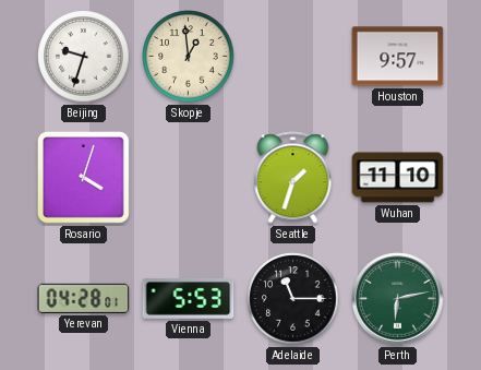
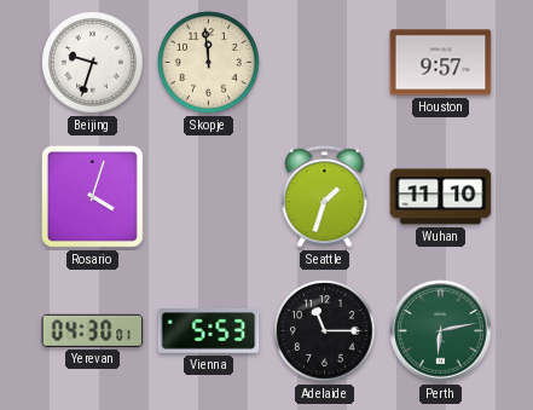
Skopje: 12:59 -> 11:59
Yerevan: 04:28 -> 04:30
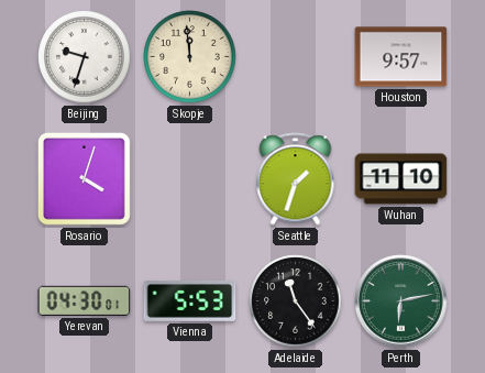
Adelaide: 11:15 -> 11:24
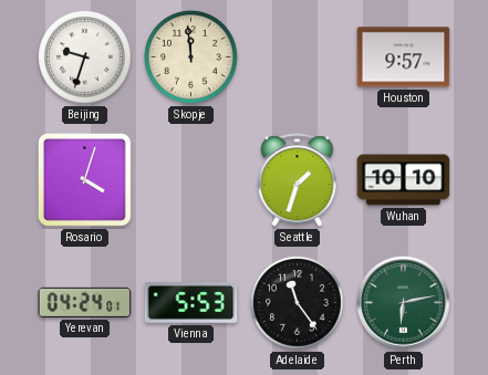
Wuhan: 11:10 -> 10:10
Yerevan: 04:30 -> 04:24
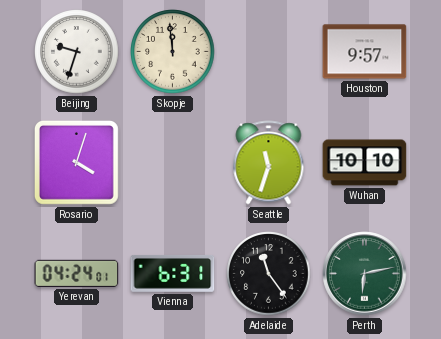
Seattle: 1:33 -> 11:33
Vienna: 5:53 -> 6:31
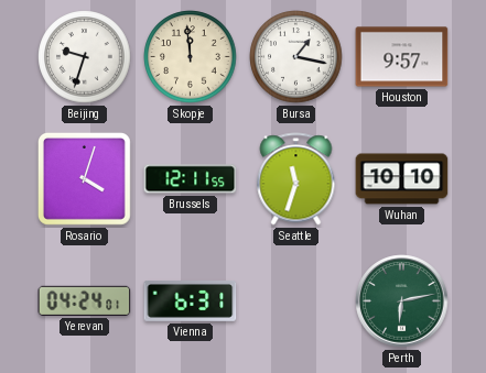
Bursa: none -> 1:17
Brussels: none -> 12:11
Adelaide: 11:24 -> none
